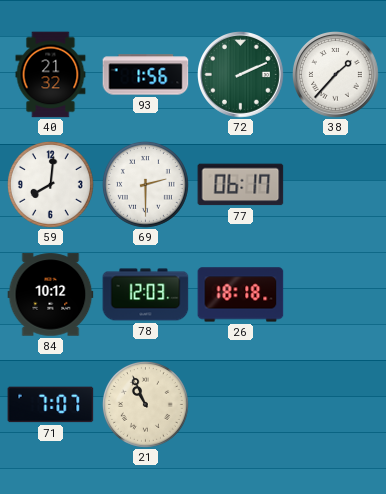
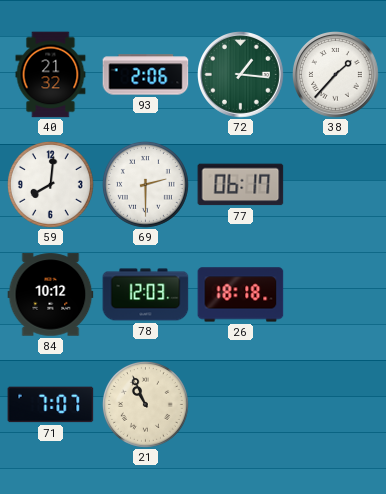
93: 1:56 -> 2:06
72: 2:11 -> 1:16
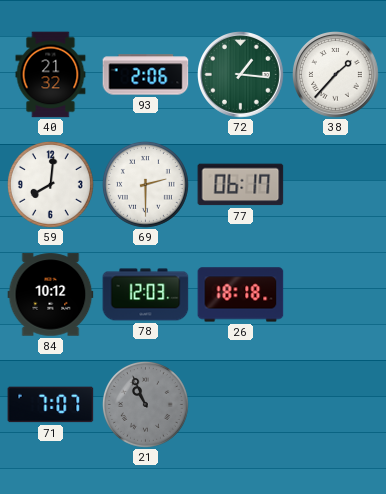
21 dial: cream -> grey
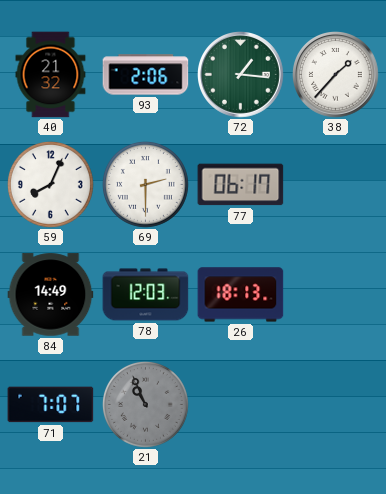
59: 8:01 -> 8:04
84: 10:12 -> 14:49
26: 18:18 -> 18:13
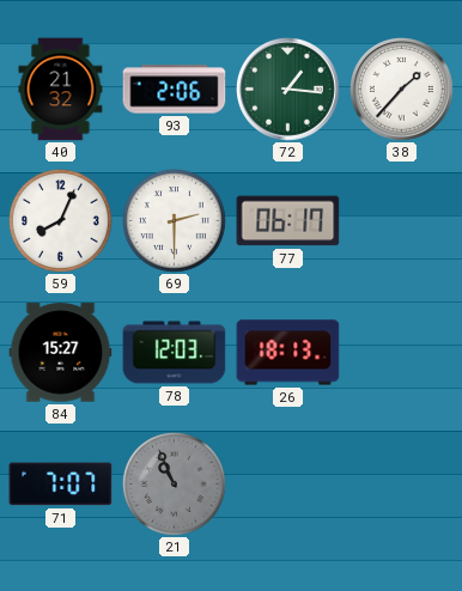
84: 14:49 -> 15:27
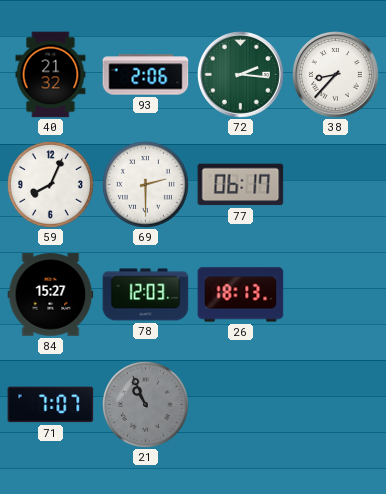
72: 1:16 -> 2:16
38: 1:37 -> 8:37
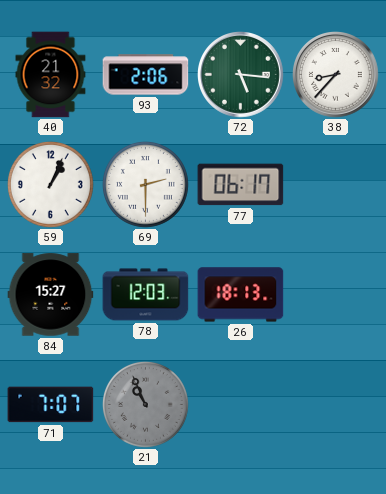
72: 2:16 -> 5:16
59: 8:04 -> 1:04
